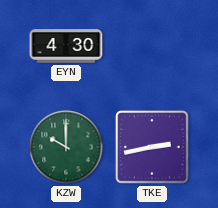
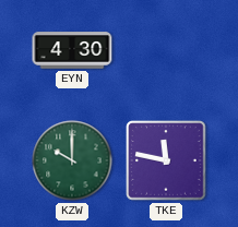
TKE: 2:43 -> 11:47
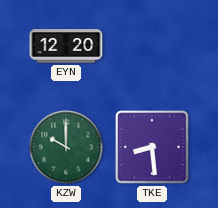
EYN: 4:30 -> 12:20
TKE: 11:47 -> 8:29
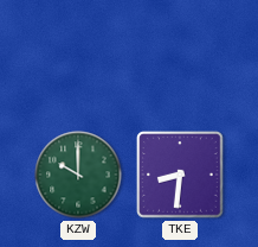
EYN: 12:20 -> none
TKE: 8:29 -> 8:31
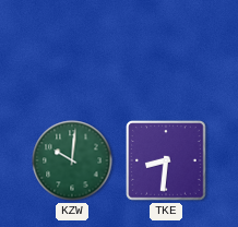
KZW: 10:00 -> 10:01
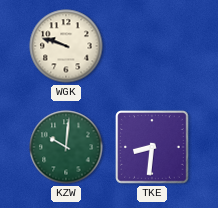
WGK: none -> 9:48
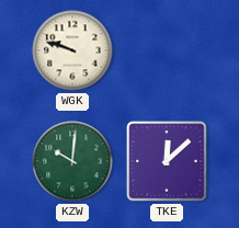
TKE: 8:31 -> 12:08
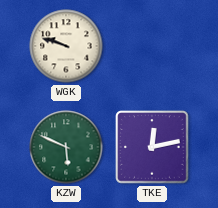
KZW: 10:01 -> 5:49
TKE: 12:08 -> 12:13
